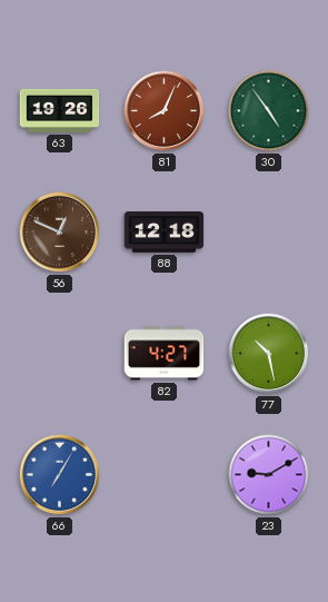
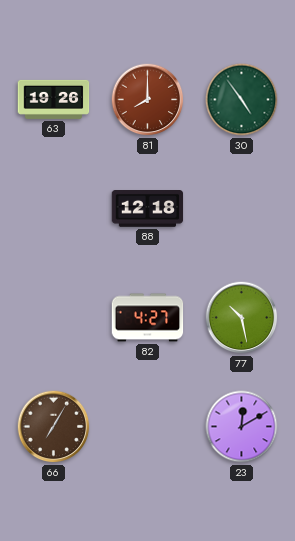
81: 8:04 -> 8:00
56: 12:49 -> none
66 dial: blue -> brown
23: 9:10 -> 12:10
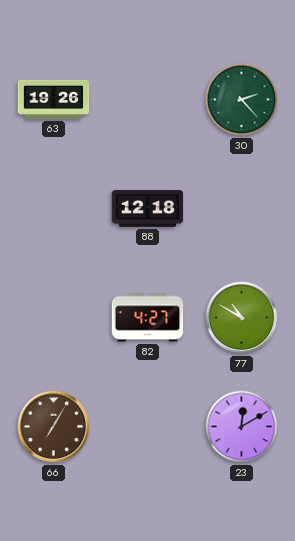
81: 8:00 -> none
30: 4:54 -> 2:23
77: 10:28 -> 10:50
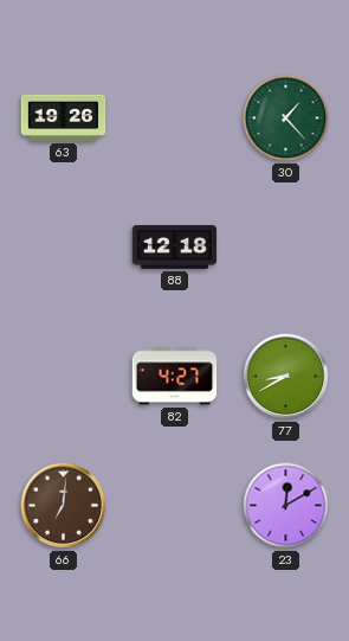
30: 2:23 -> 1:23
77: 10:50 -> 8:40
66: 7:05 -> 7:01
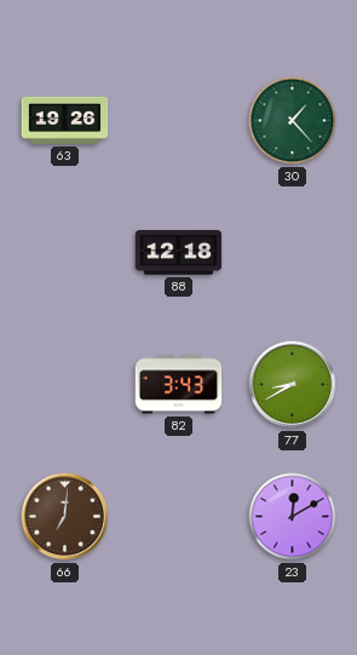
82: 4:27 -> 3:43
